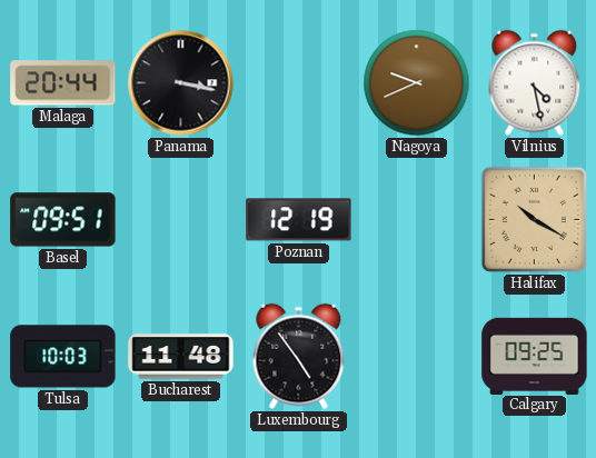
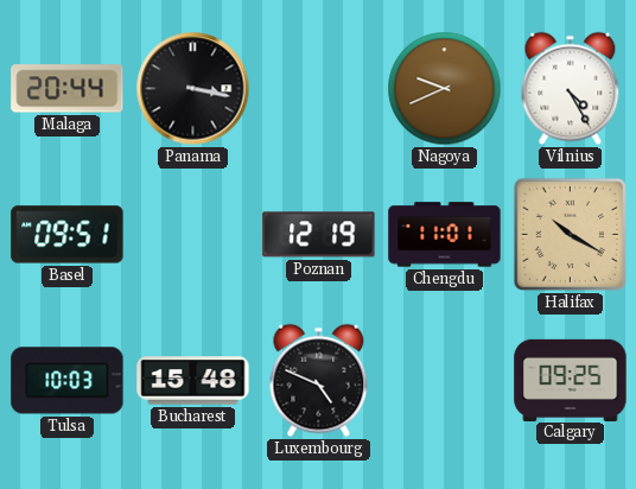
Vilnius: 4:28 -> 4:25
Chengdu: none -> 11:01
Bucharest: 11:48 -> 15:48
Luxembourg: 4:54 -> 4:49
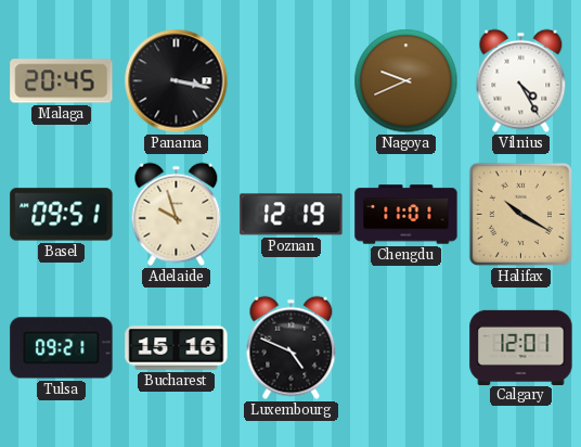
Malaga: 20:44 -> 20:45
Adelaide: none -> 9:57
Tulsa: 10:03 -> 09:21
Bucharest: 15:48 -> 15:16
Calgary: 09:25 -> 12:01
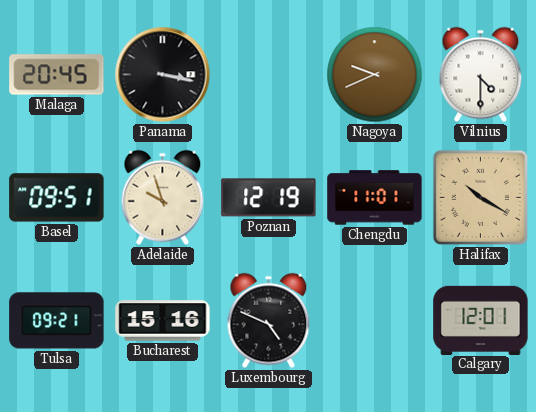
Vilnius: 4:25 -> 4:30
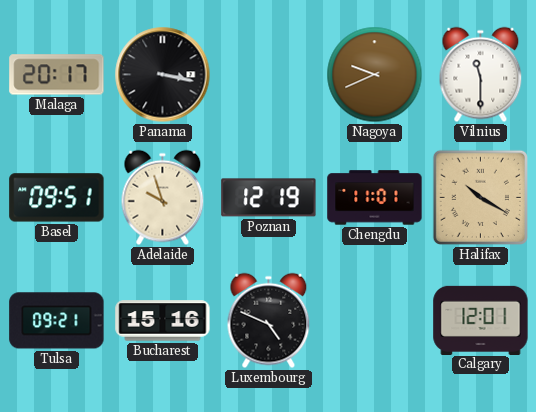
Malaga: 20:45 -> 20:17
Vilnius: 4:30 -> 11:30
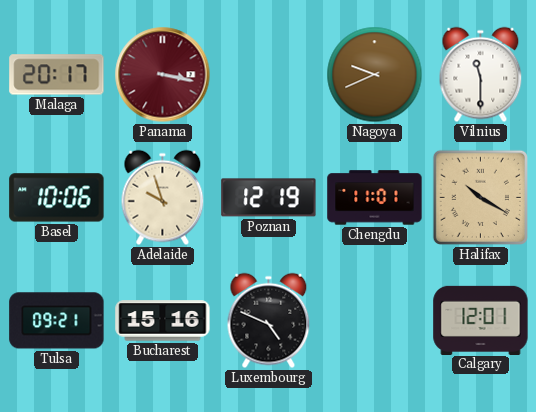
Panama dial: black -> burgundy
Basel: 09:51 -> 10:06
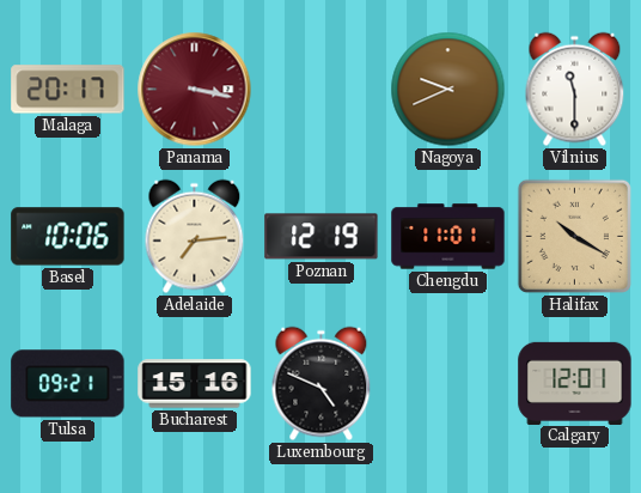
Adelaide: 9:57 -> 7:14
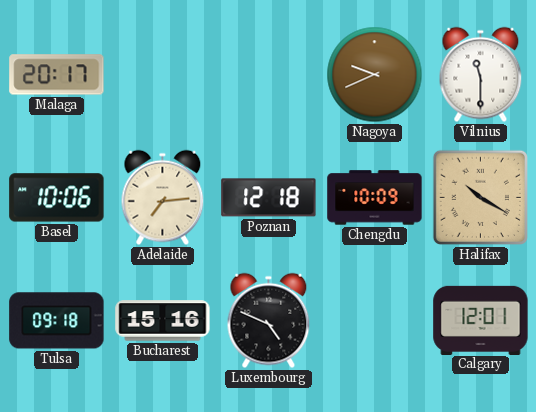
Panama: 3:17 -> none
Poznan: 12:19 -> 12:18
Chengdu: 11:01 -> 10:09
Tulsa: 09:21 -> 09:18
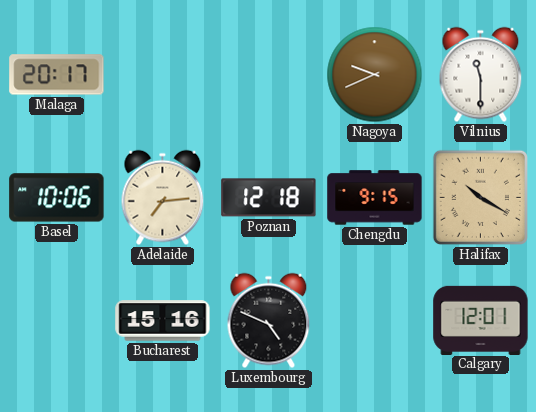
Chengdu: 10:09 -> 9:15
Tulsa: 09:18 -> none
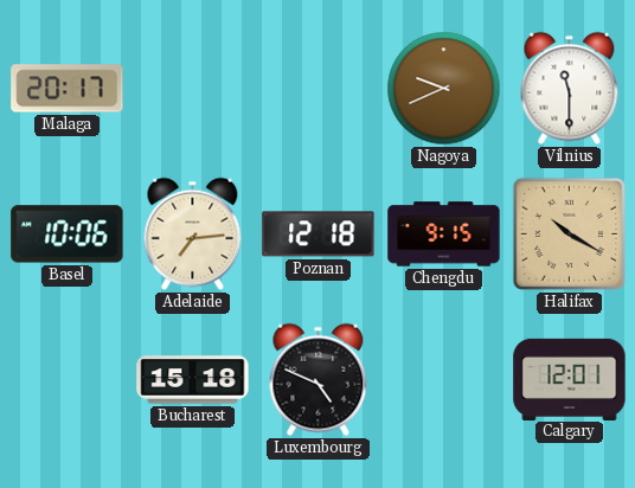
Bucharest: 15:16 -> 15:18
